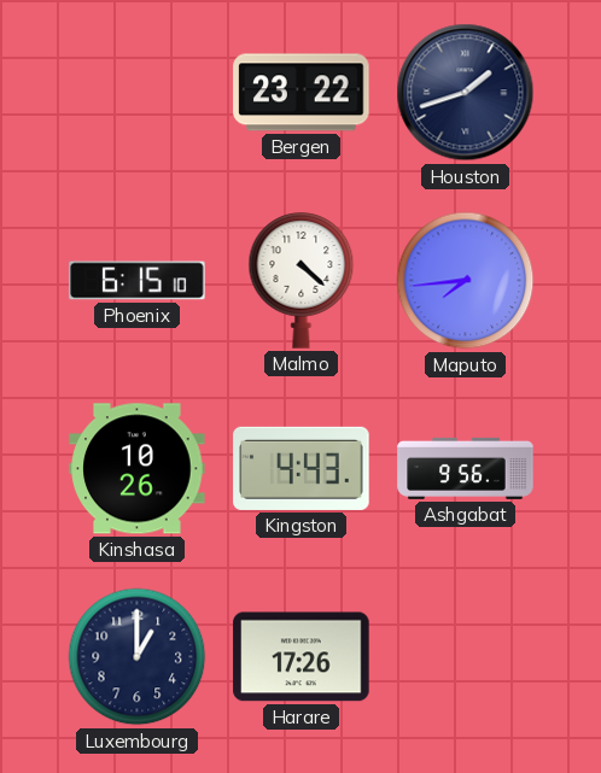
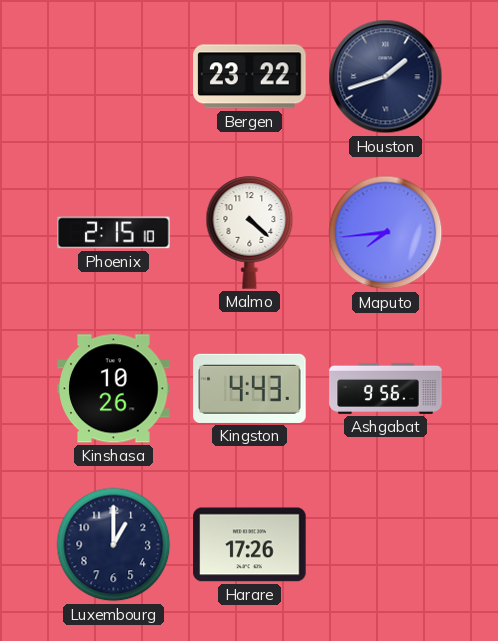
Phoenix: 6:15 -> 2:15
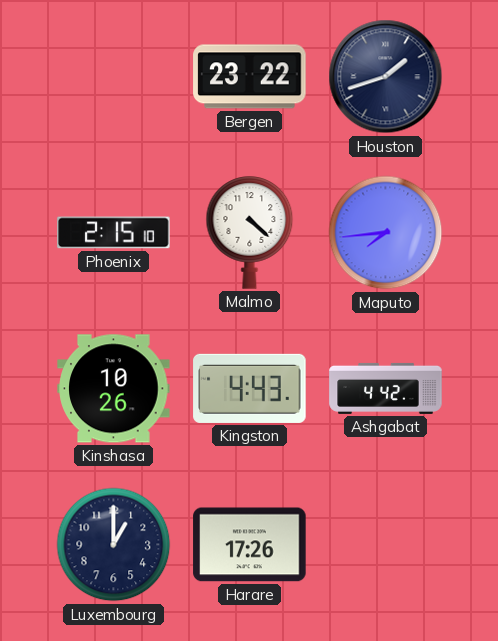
Ashgabat: 9:56 -> 4:42
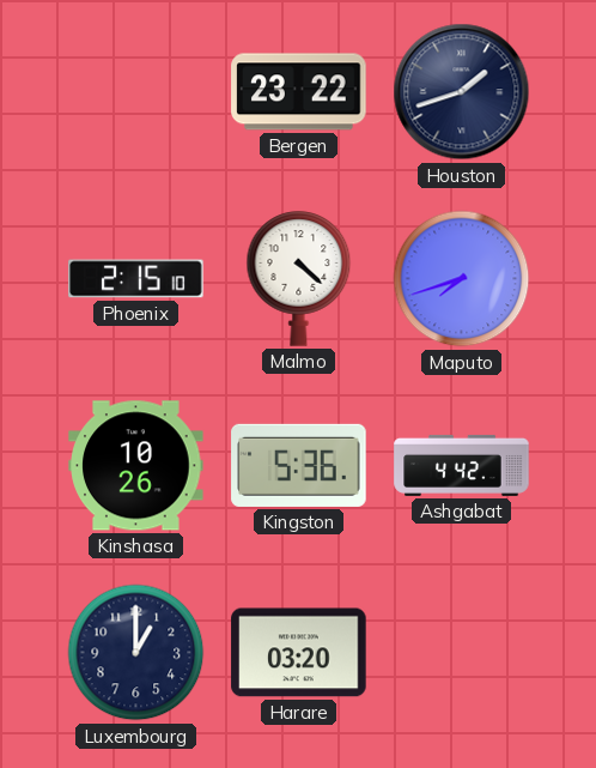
Maputo: 7:44 -> 7:42
Kingston: 4:43 -> 5:36
Harare: 17:26 -> 03:20
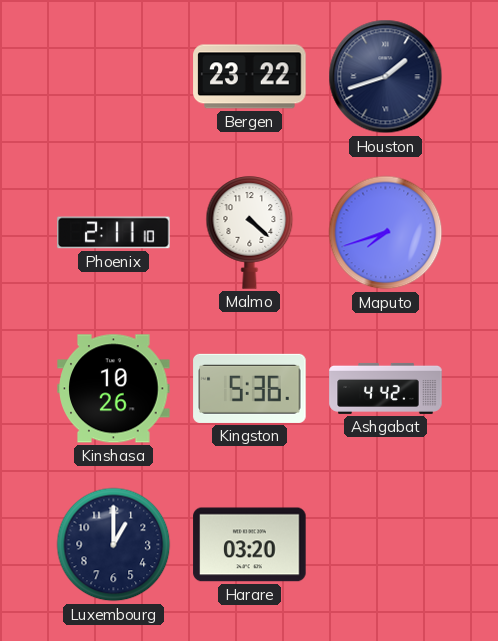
Phoenix: 2:15 -> 2:11
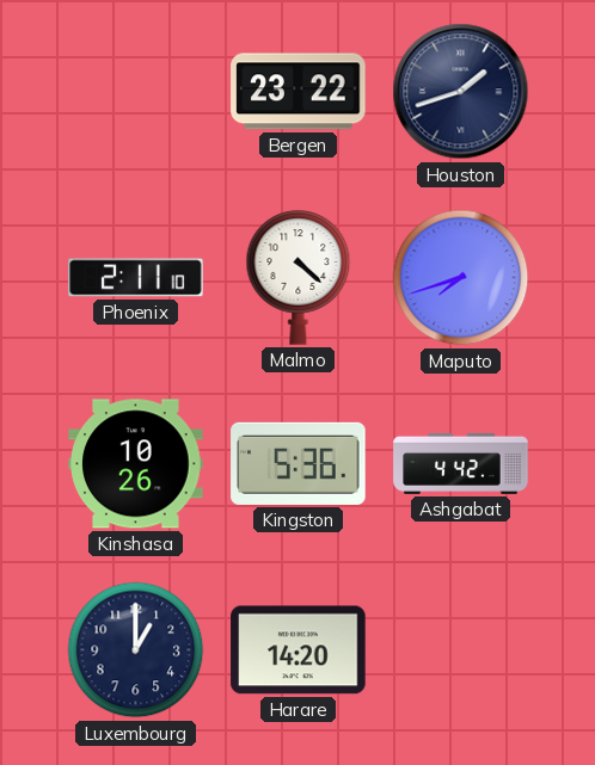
Harare: 03:20 -> 14:20
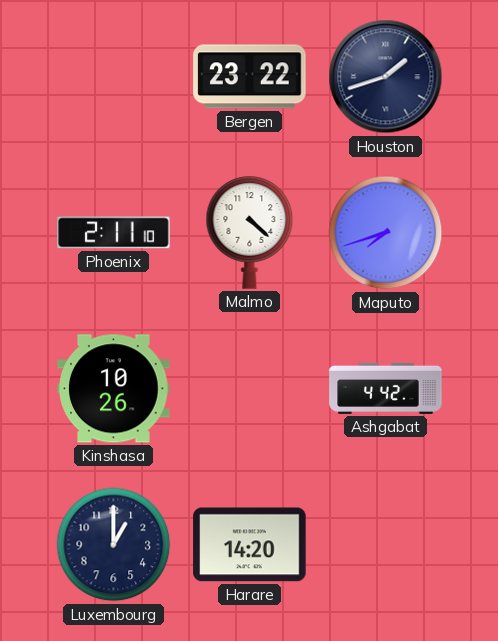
Kingston: 5:36 -> none
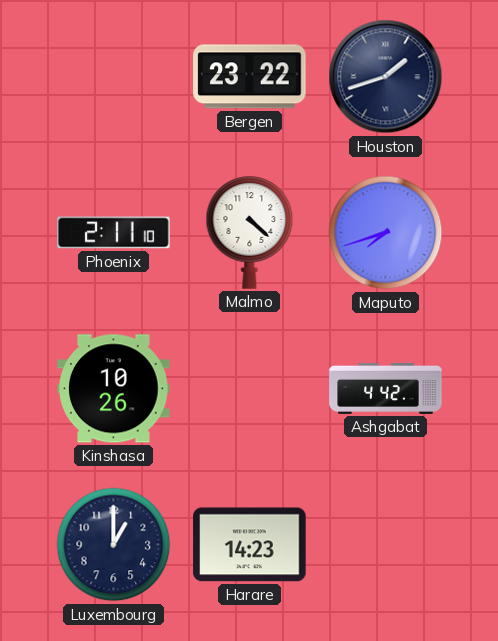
Harare: 14:20 -> 14:23
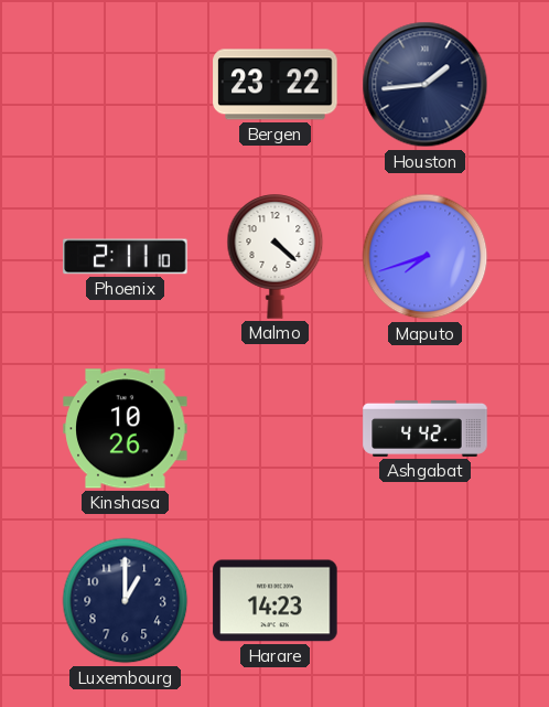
Houston: 1:42 -> 1:44
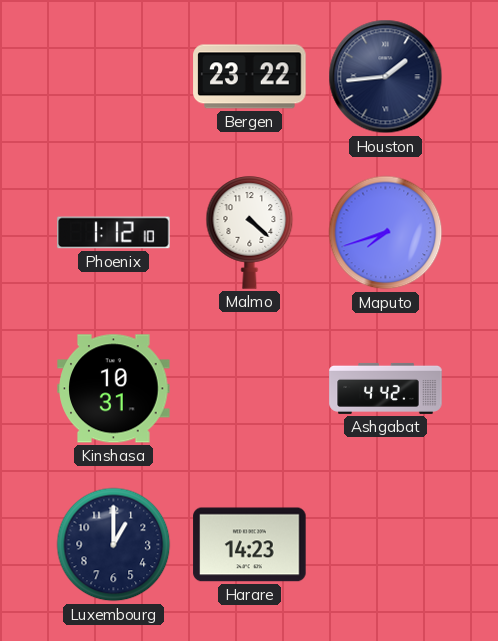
Phoenix: 2:11 -> 1:12
Kinshasa: 10:26 -> 10:31
